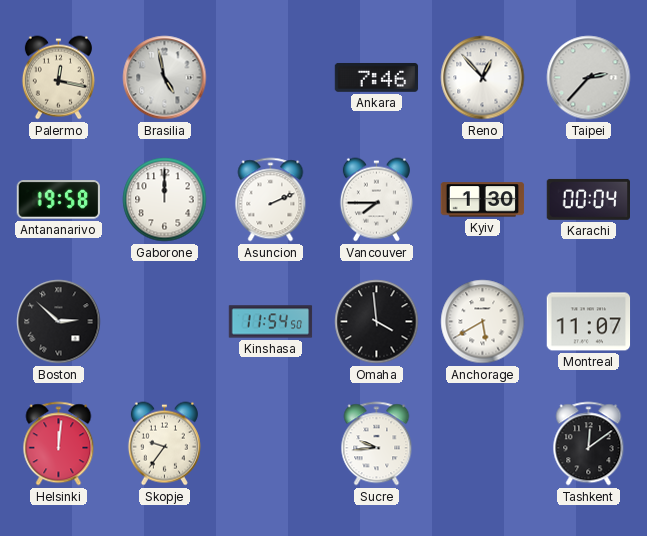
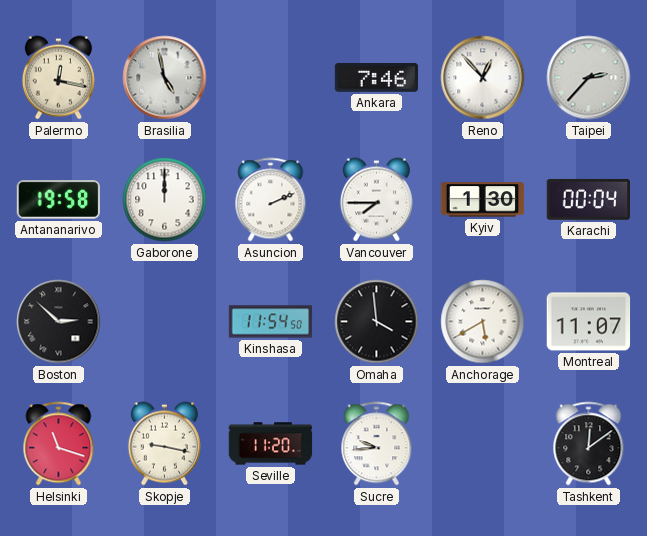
Helsinki: 12:01 -> 11:18
Skopje: 9:36 -> 9:17
Seville: none -> 11:20
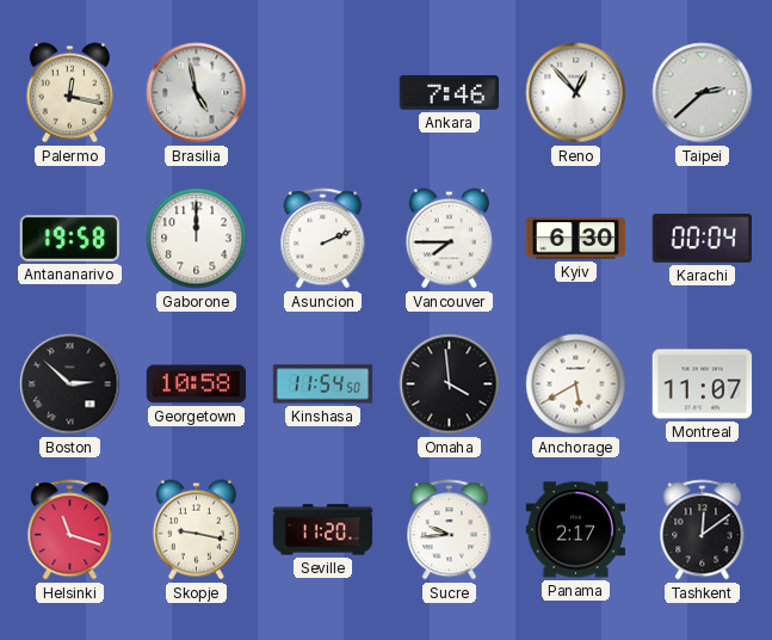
Taipei: 2:37 -> 2:38
Kyiv: 1:30 -> 6:30
Georgetown: none -> 10:58
Panama: none -> 2:17
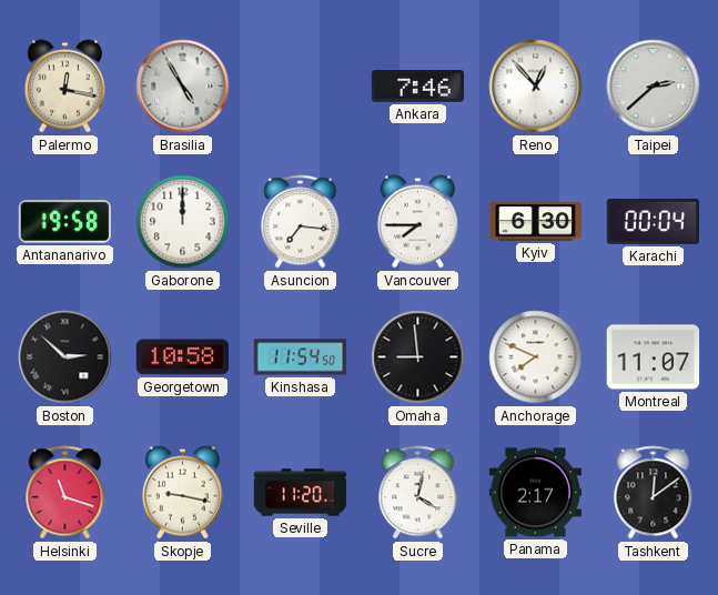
Brasilia: 4:58 -> 4:55
Asuncion: 2:11 -> 7:16
Omaha: 3:59 -> 8:59
Anchorage: 5:40 -> 7:49
Sucre: 9:44 -> 4:02
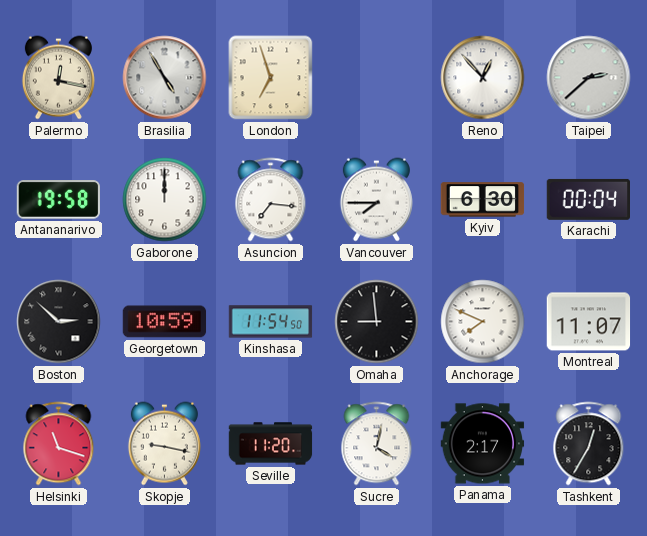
London: none -> 6:57
Ankara: 7:46 -> none
Georgetown: 10:58 -> 10:59
Tashkent: 12:09 -> 12:35
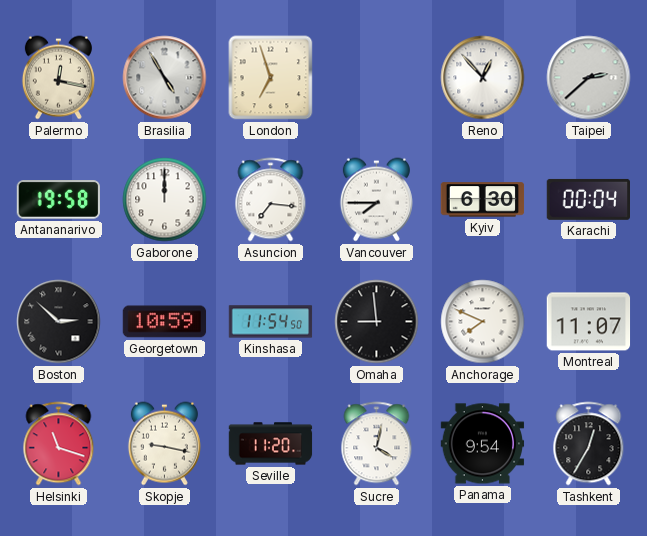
Panama: 2:17 -> 9:54
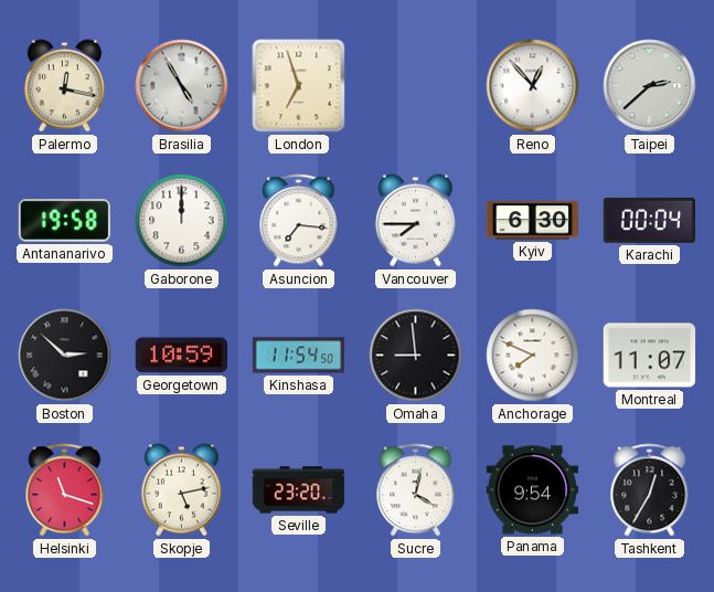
Skopje: 9:17 -> 5:13
Seville: 11:20 -> 23:20
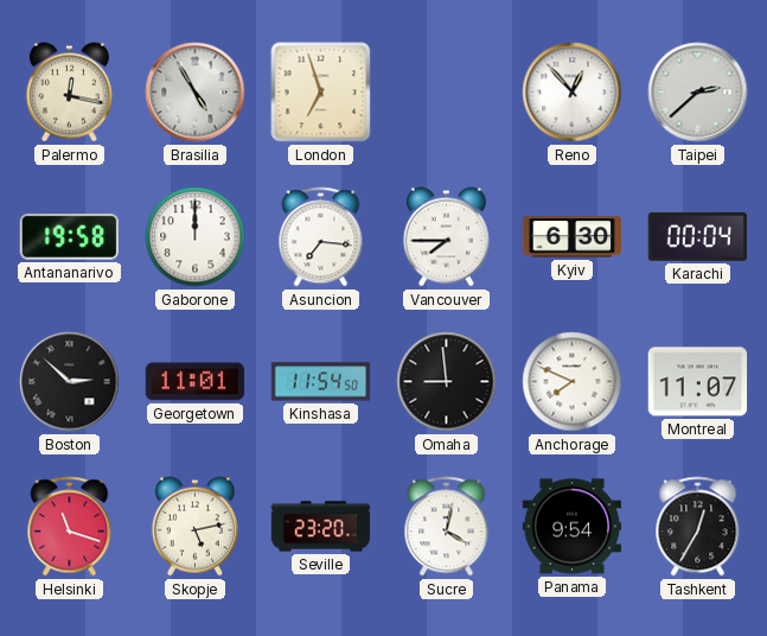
Georgetown: 10:59 -> 11:01
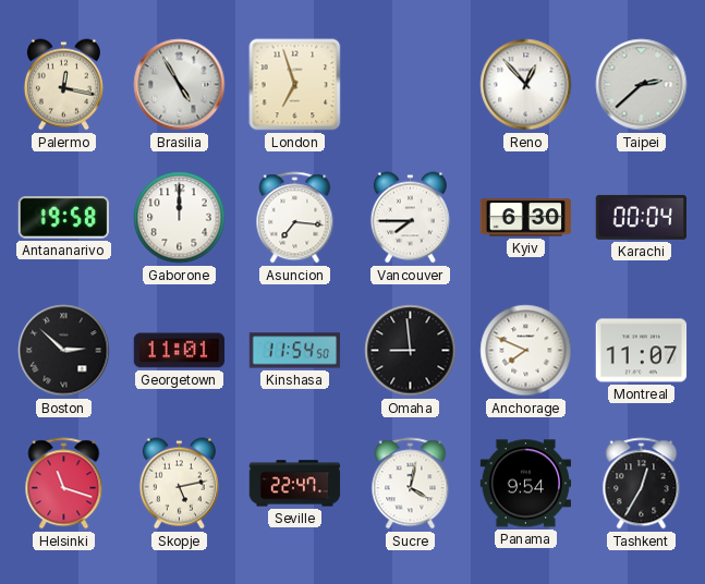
Seville: 23:20 -> 22:47
